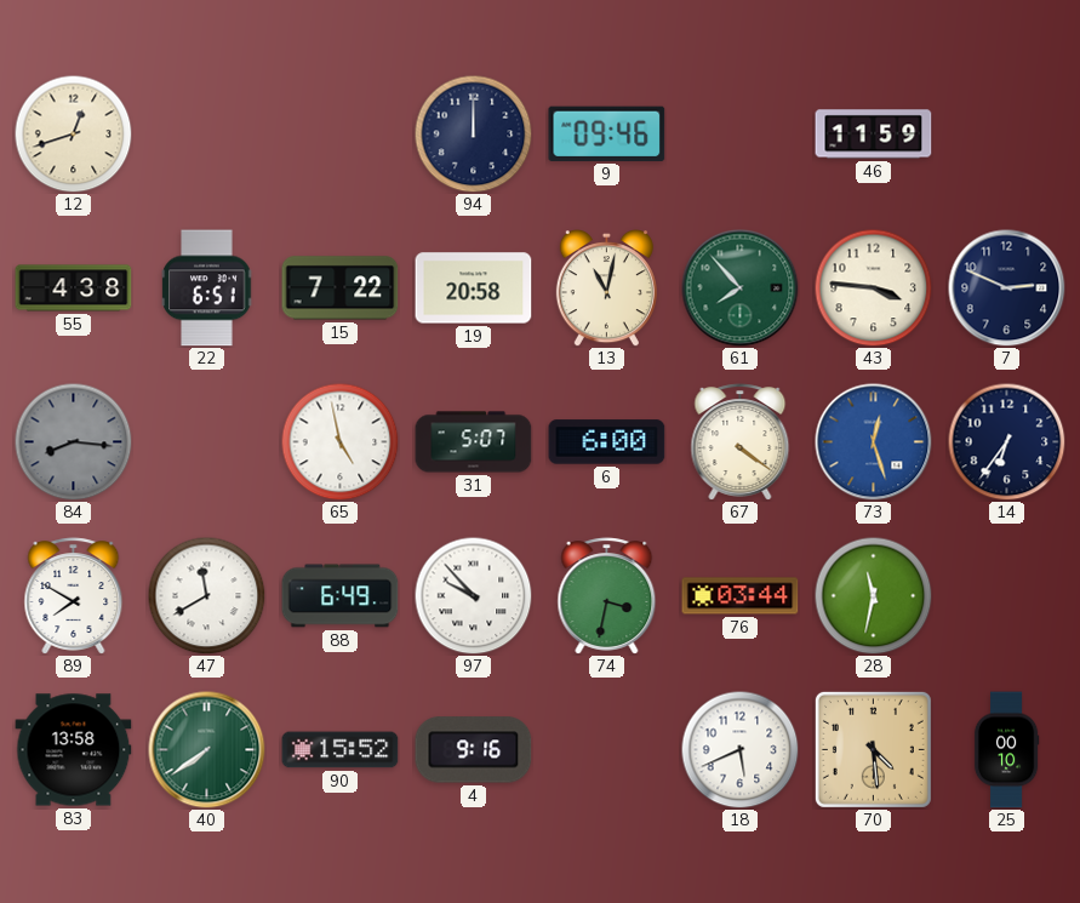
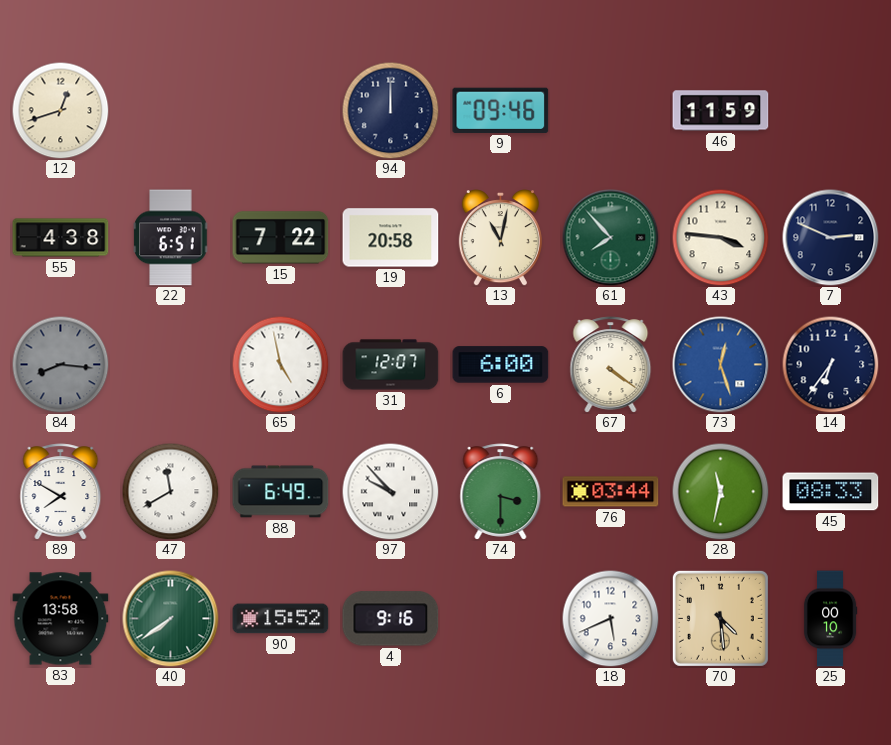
31: 5:07 -> 12:07
74: 3:32 -> 3:30
45: none -> 08:33
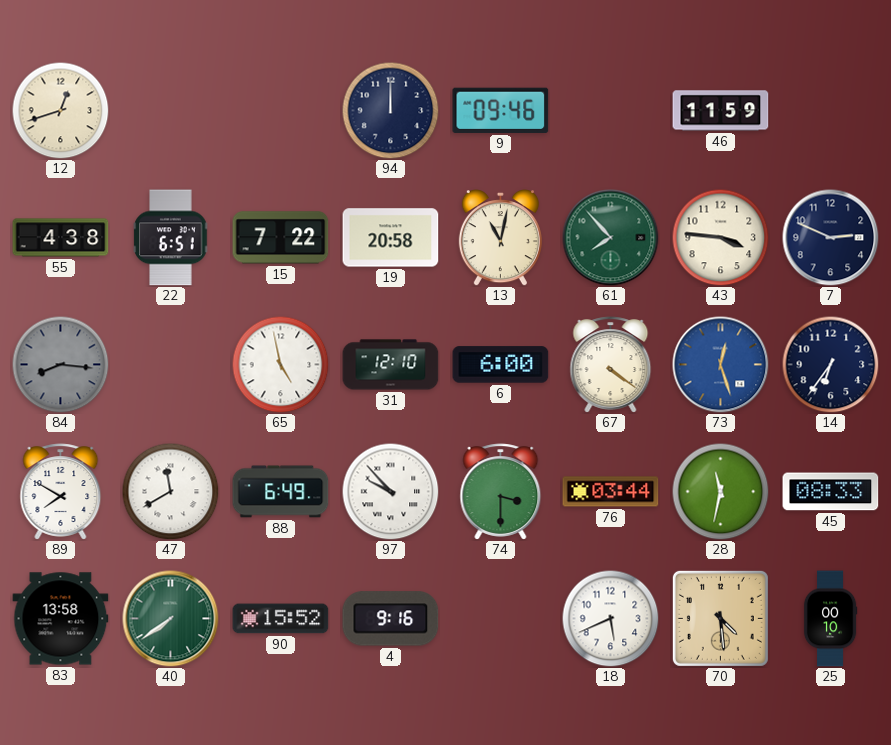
31: 12:07 -> 12:10
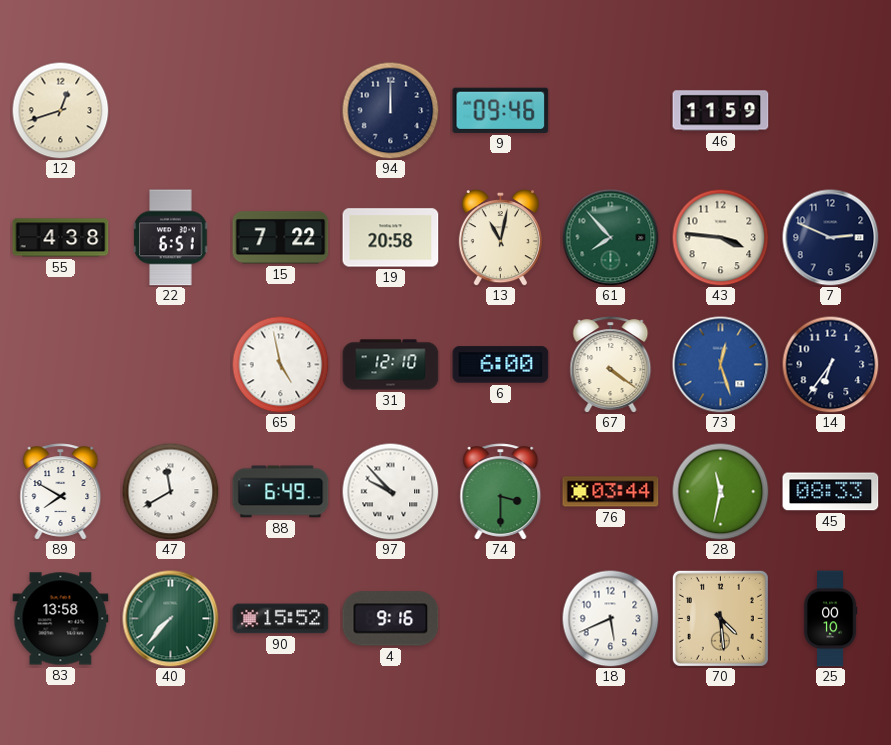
84: 8:16 -> none
40: 7:39 -> 7:37
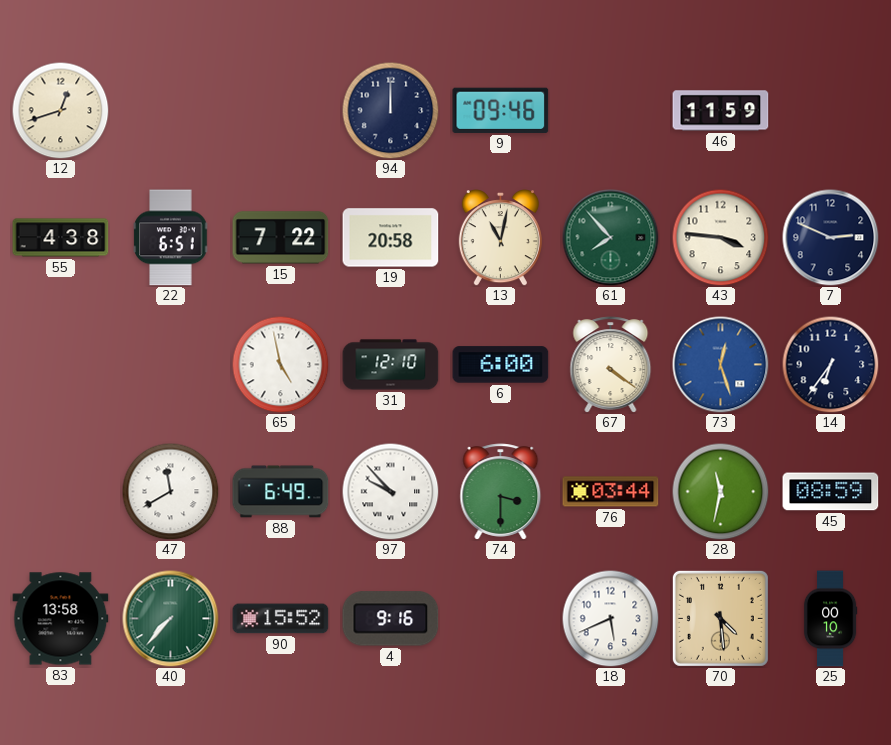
89: 7:50 -> none
45: 08:33 -> 08:59
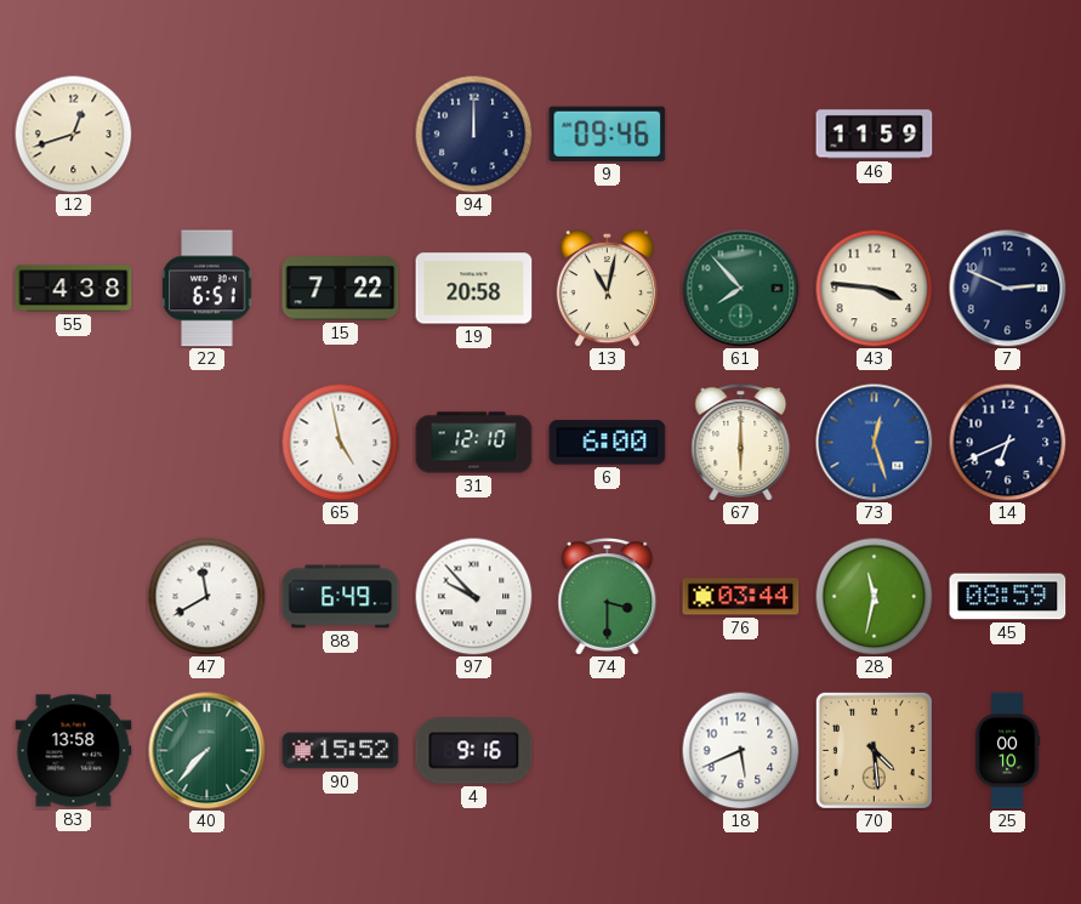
67: 4:21 -> 6:00
14: 6:36 -> 6:41
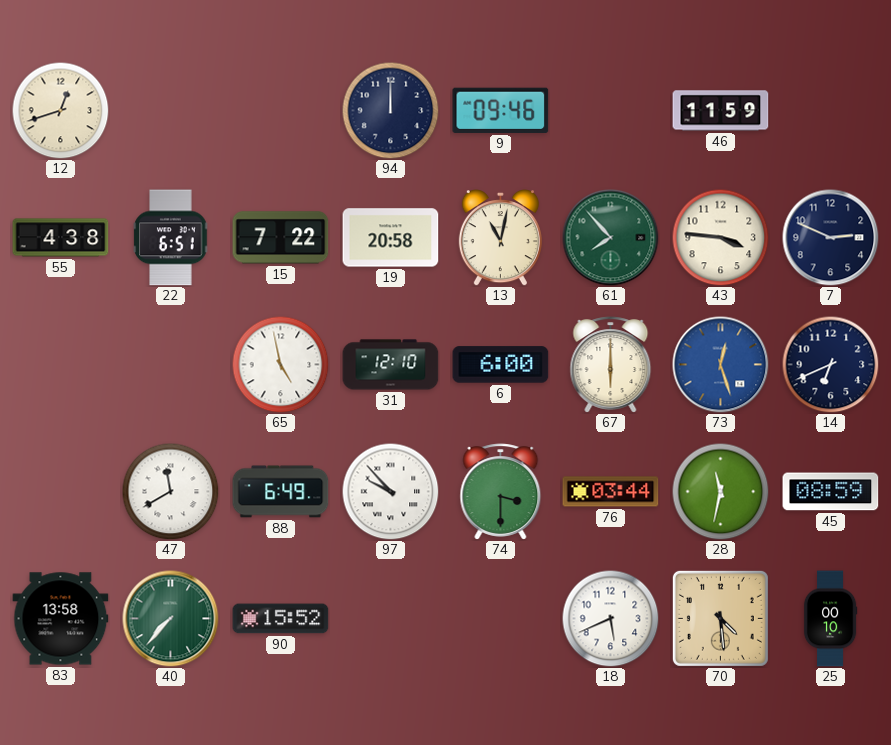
4: 9:16 -> none
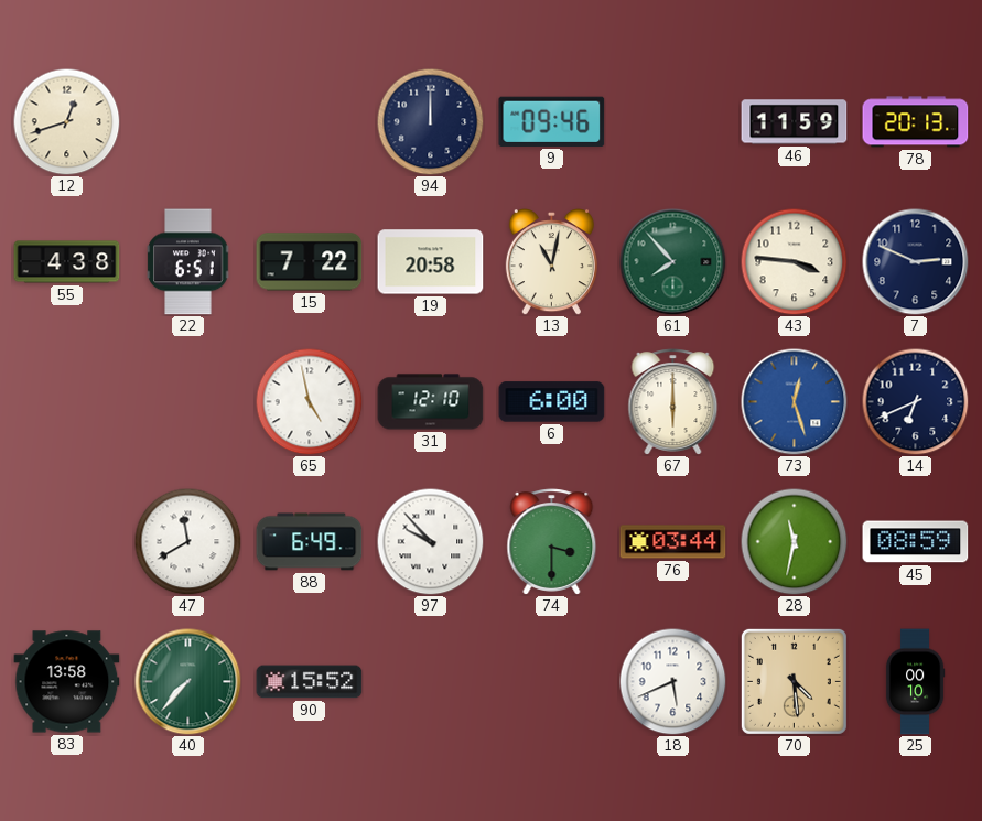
78: none -> 20:13
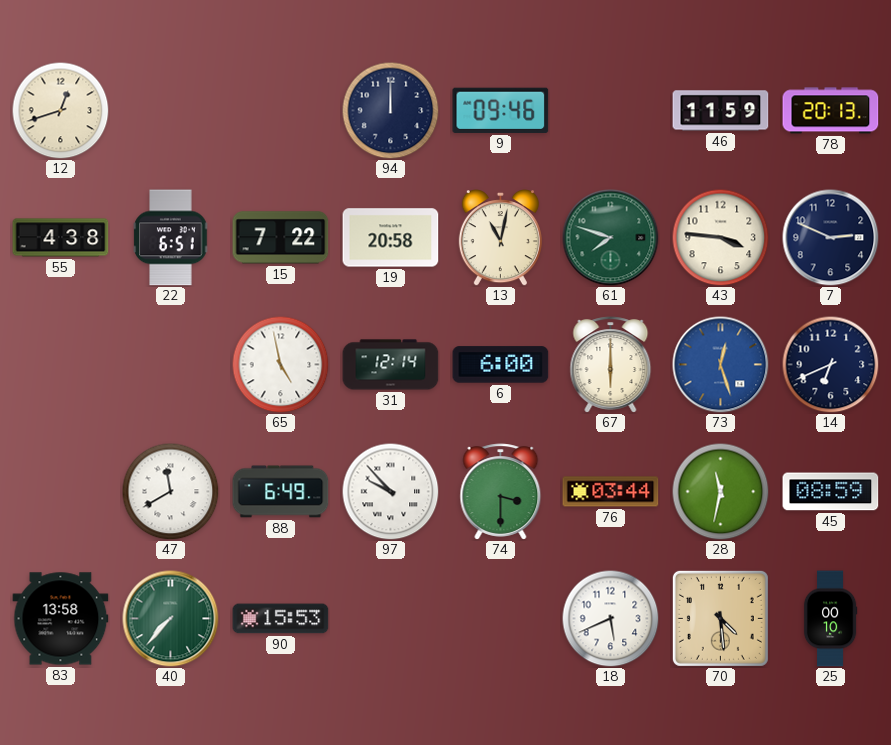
61: 7:53 -> 7:48
31: 12:10 -> 12:14
90: 15:52 -> 15:53
